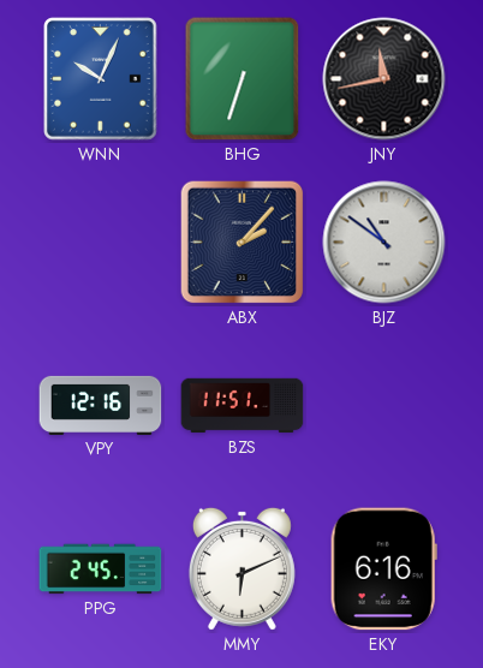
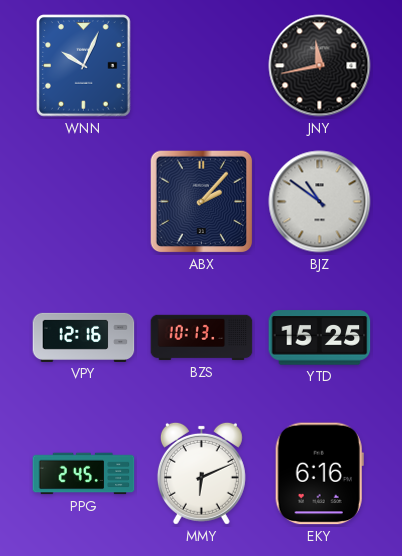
BHG: 6:33 -> none
BZS: 11:51 -> 10:13
YTD: none -> 15:25
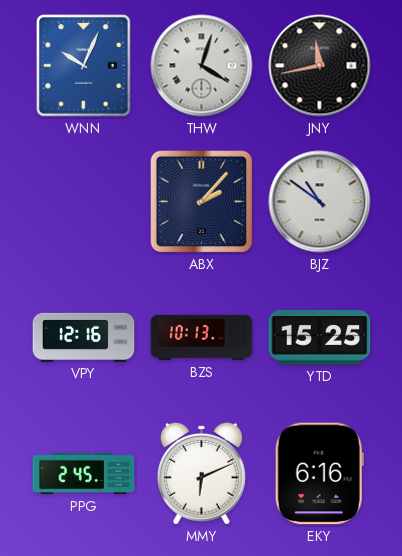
THW: none -> 4:03
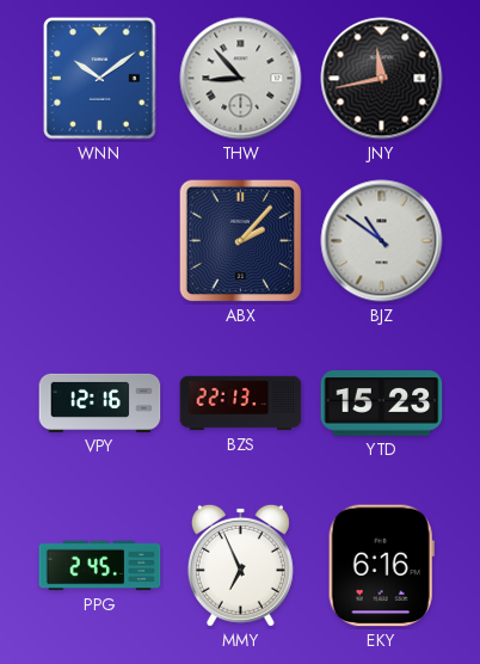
WNN: 10:04 -> 10:09
THW: 4:03 -> 8:53
BZS: 10:13 -> 22:13
YTD: 15:25 -> 15:23
MMY: 6:11 -> 6:56
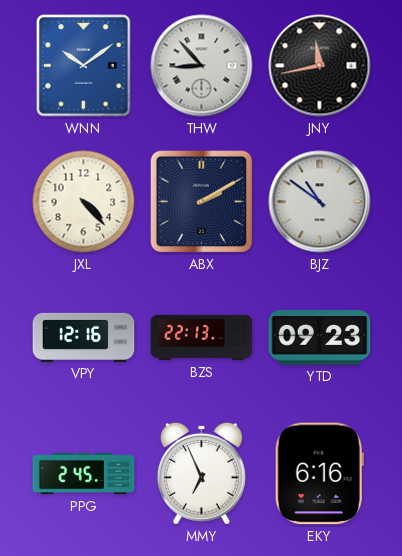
JXL: none -> 4:23
ABX: 2:07 -> 2:10
YTD: 15:23 -> 09:23
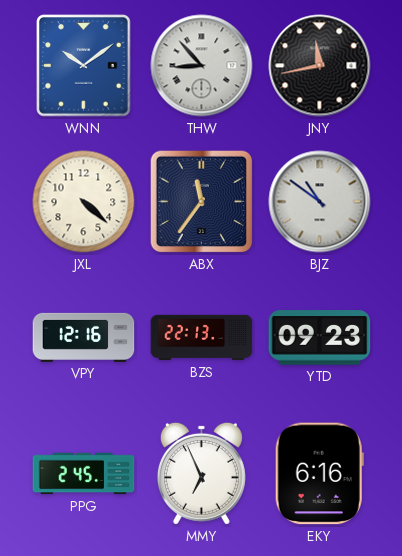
JXL: 4:23 -> 4:22
ABX: 2:10 -> 11:36
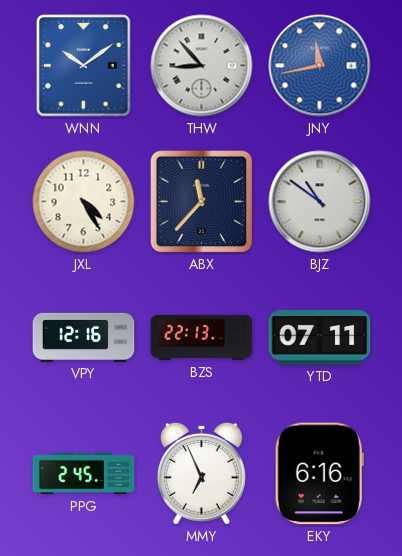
JNY dial: black -> blue
JXL: 4:22 -> 4:25
ABX: 11:36 -> 11:37
YTD: 09:23 -> 07:11
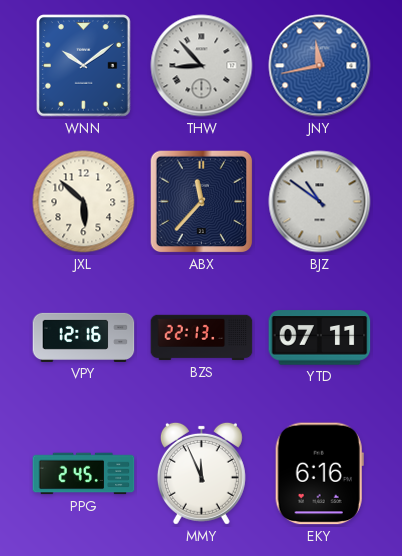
JXL: 4:25 -> 5:52
MMY: 6:56 -> 11:56
